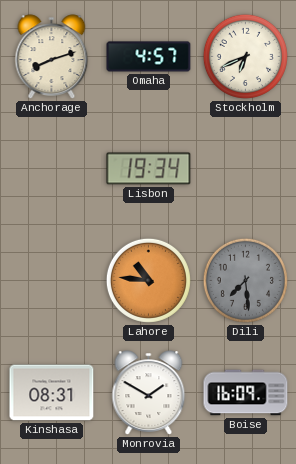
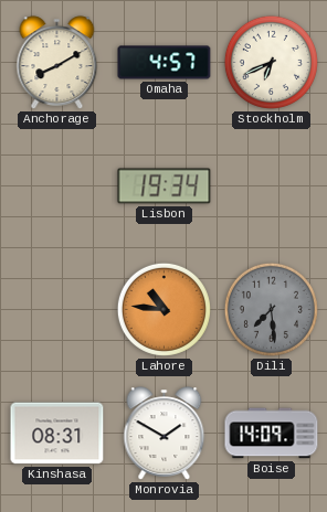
Anchorage: 8:12 -> 8:10
Boise: 16:09 -> 14:09
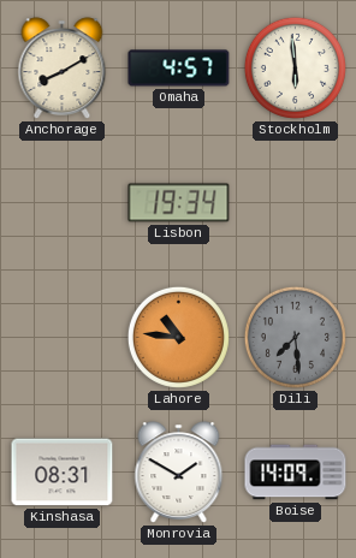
Stockholm: 6:41 -> 5:59
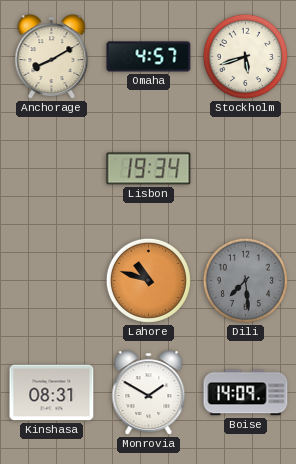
Stockholm: 5:59 -> 5:42
Lahore: 10:46 -> 10:48
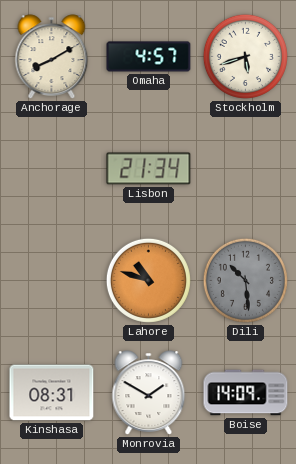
Lisbon: 19:34 -> 21:34
Dili: 7:29 -> 10:29
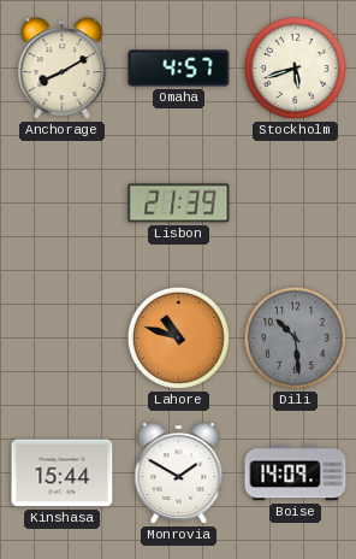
Lisbon: 21:34 -> 21:39
Kinshasa: 08:31 -> 15:44
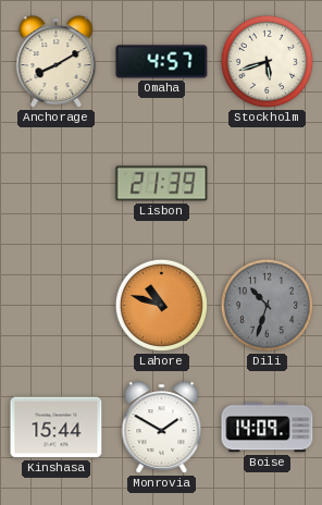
Dili: 10:29 -> 10:33
